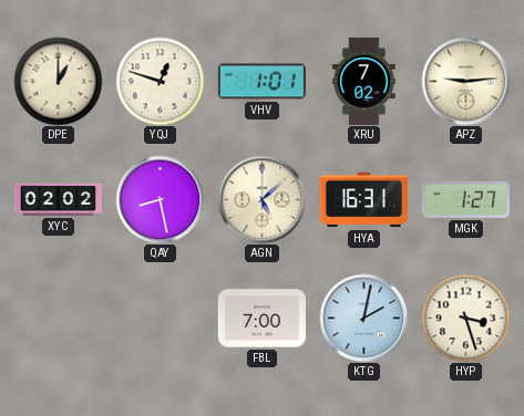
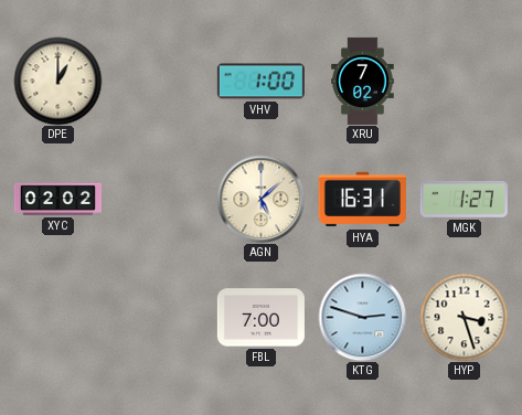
YQJ: 12:48 -> none
VHV: 1:01 -> 1:00
APZ: 9:14 -> none
QAY: 8:28 -> none
KTG: 2:02 -> 2:48
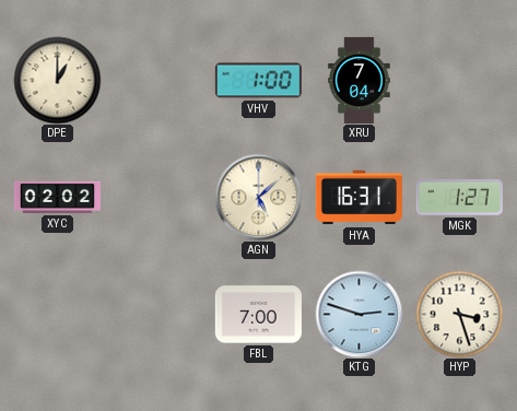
XRU: 7:02 -> 7:04
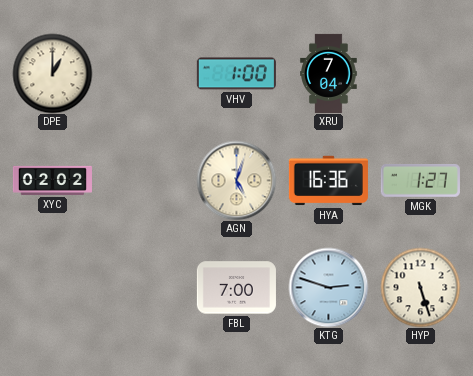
AGN: 5:08 -> 5:03
HYA: 16:31 -> 16:36
HYP: 3:27 -> 5:27
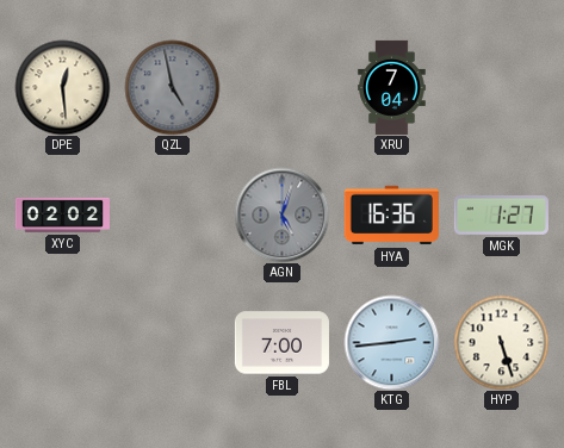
DPE: 1:00 -> 12:29
QZL: none -> 4:58
VHV: 1:00 -> none
AGN dial: cream -> grey
KTG: 2:48 -> 2:44
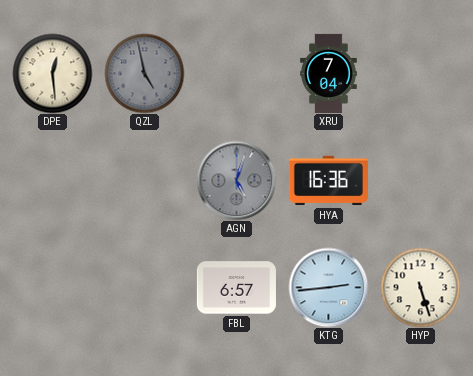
XYC: 02:02 -> none
MGK: 1:27 -> none
FBL: 7:00 -> 6:57
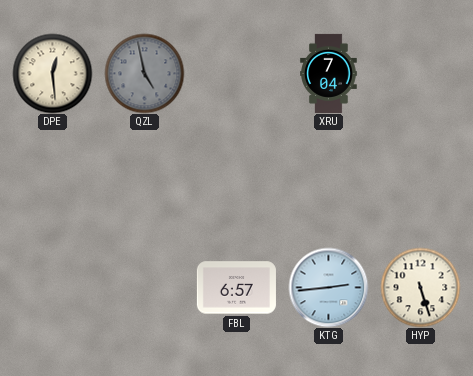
AGN: 5:03 -> none
HYA: 16:36 -> none
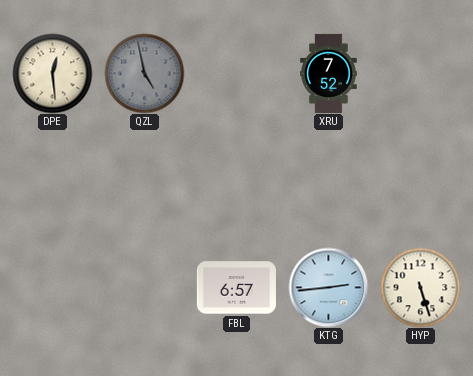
XRU: 7:04 -> 7:52
